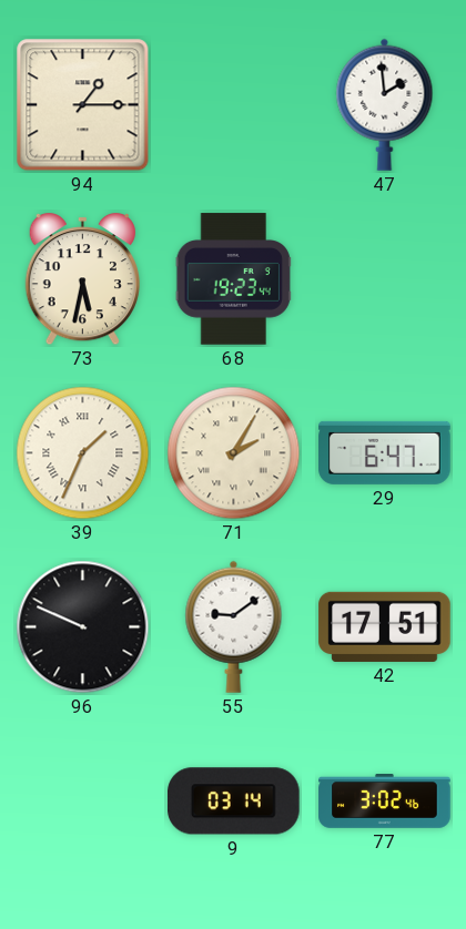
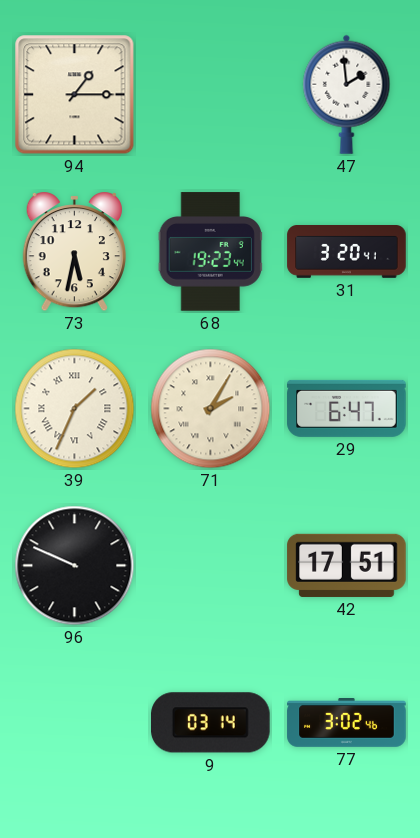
31: none -> 3:20
55: 9:09 -> none
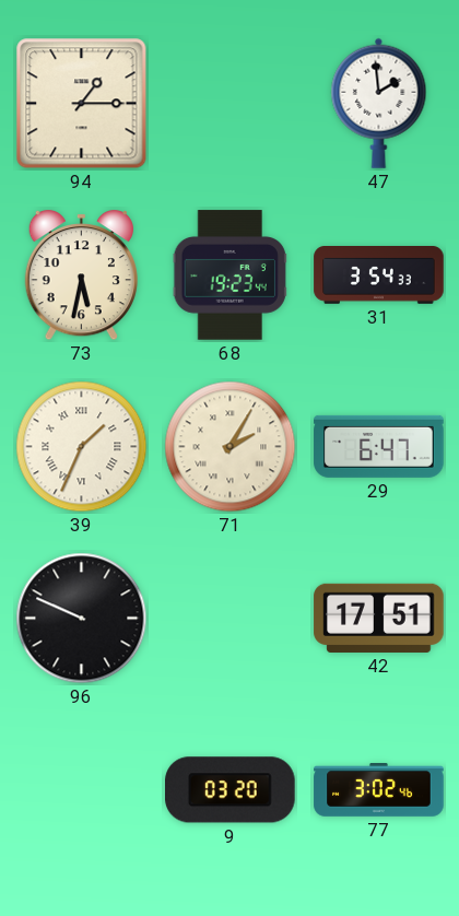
31: 3:20 -> 3:54
9: 03:14 -> 03:20
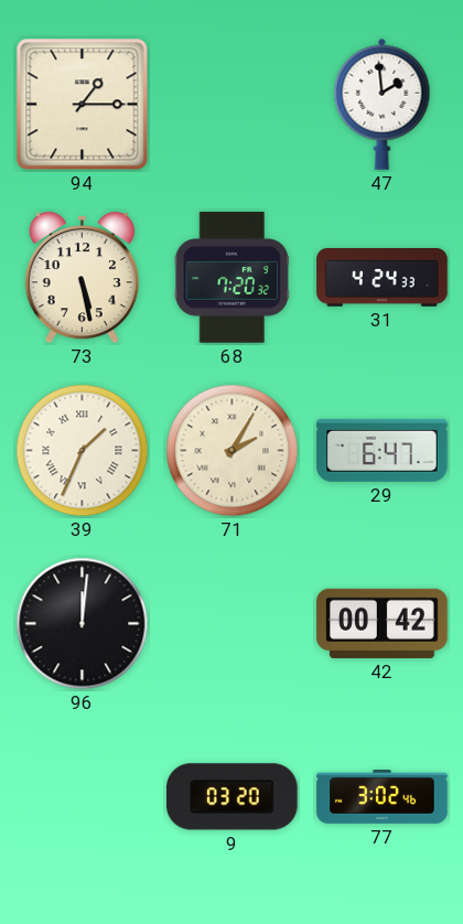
73: 5:32 -> 5:28
68: 19:23 -> 7:20
31: 3:54 -> 4:24
96: 9:49 -> 12:01
42: 17:51 -> 00:42
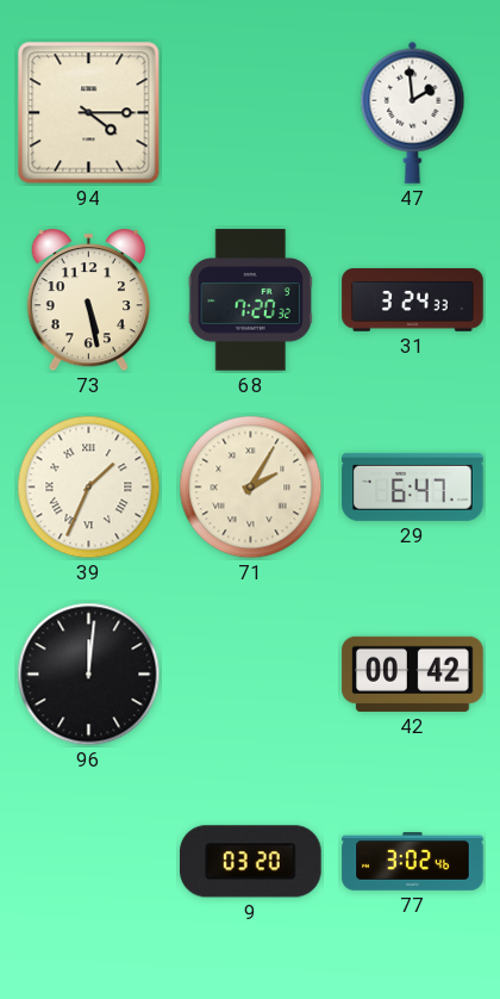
94: 1:15 -> 4:15
31: 4:24 -> 3:24
